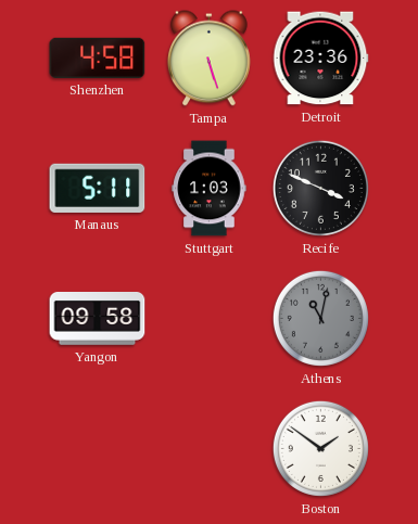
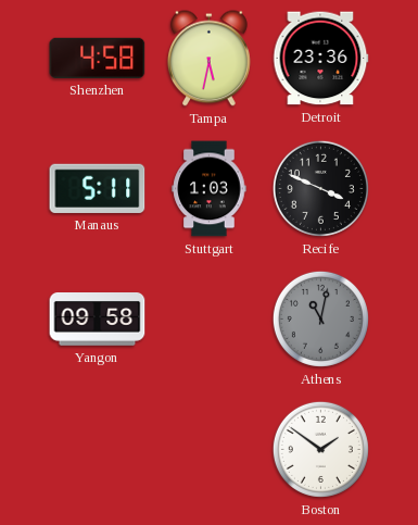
Tampa: 5:27 -> 5:32
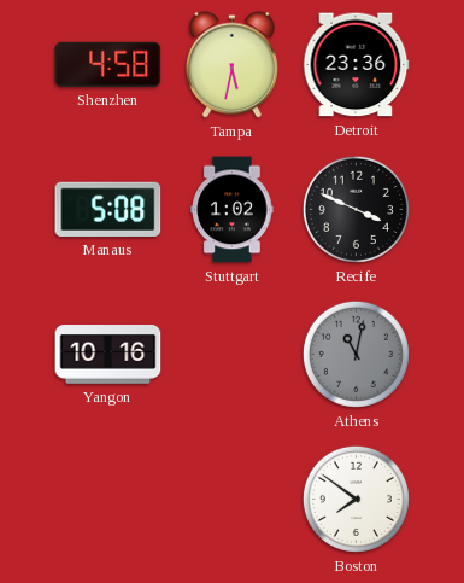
Manaus: 5:11 -> 5:08
Stuttgart: 1:03 -> 1:02
Yangon: 09:58 -> 10:16
Boston: 1:51 -> 7:51
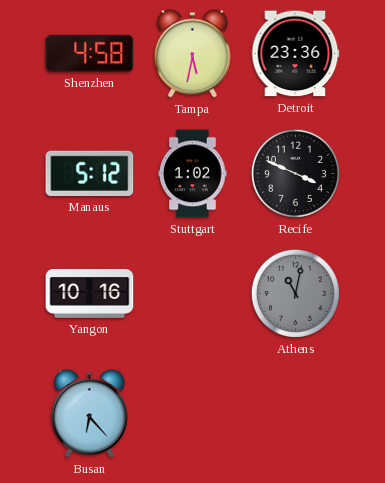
Manaus: 5:08 -> 5:12
Busan: none -> 6:23
Boston: 7:51 -> none
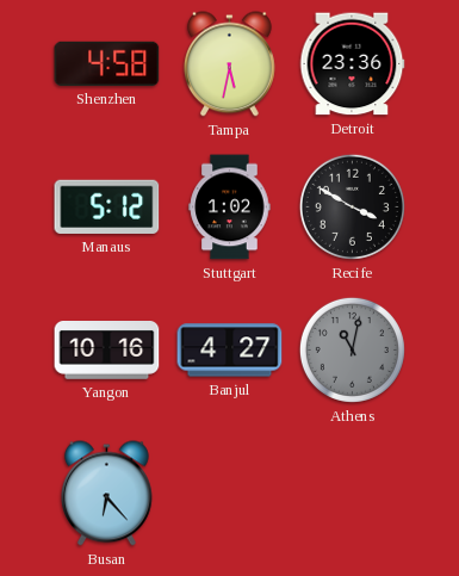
Recife: 3:49 -> 3:50
Banjul: none -> 4:27
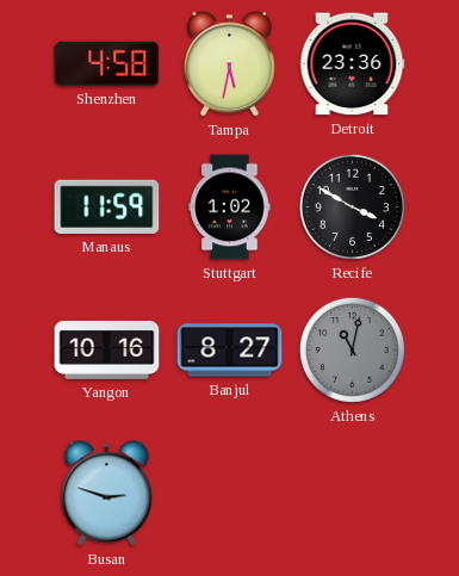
Manaus: 5:12 -> 11:59
Banjul: 4:27 -> 8:27
Busan: 6:23 -> 2:48
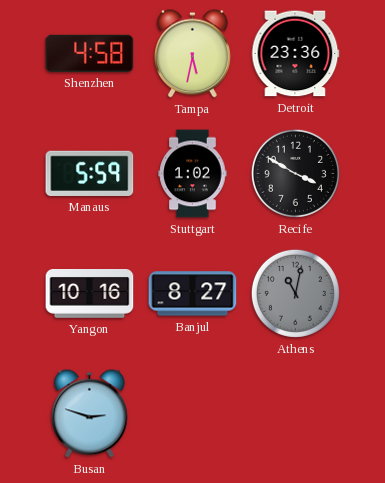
Manaus: 11:59 -> 5:59
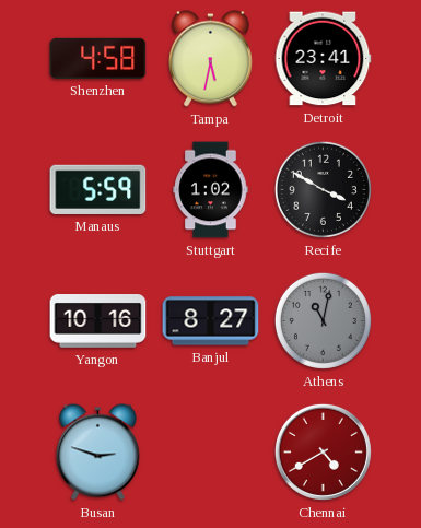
Detroit: 23:36 -> 23:41
Chennai: none -> 4:40
